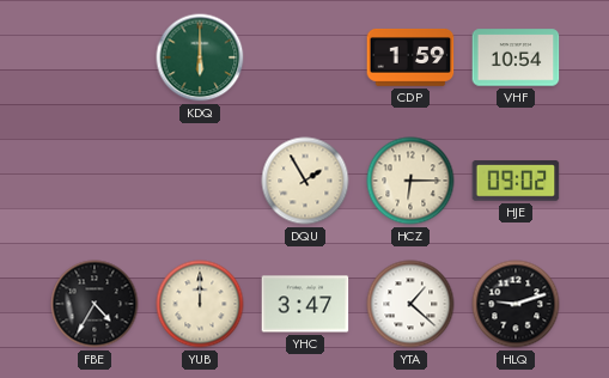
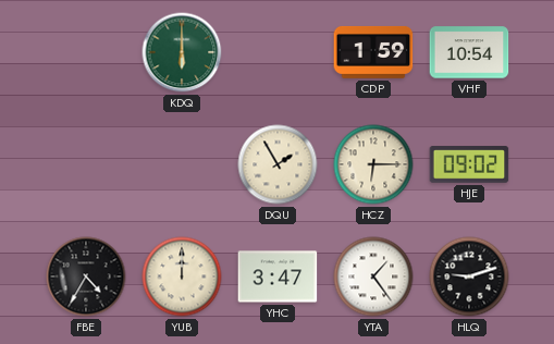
YTA: 1:22 -> 1:24
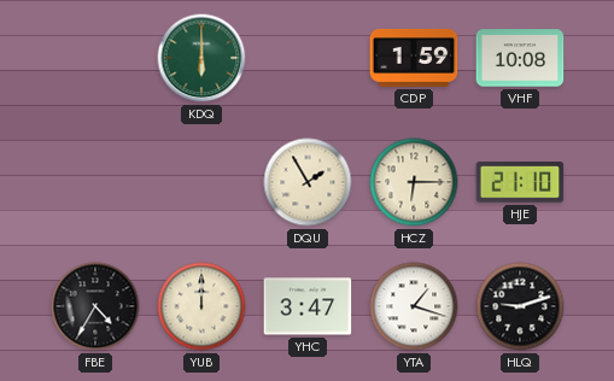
VHF: 10:54 -> 10:08
HJE: 09:02 -> 21:10
YTA: 1:24 -> 1:18
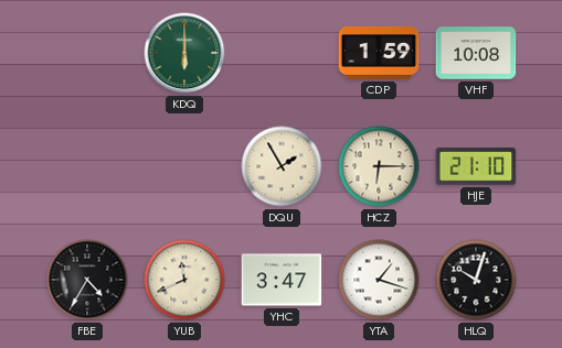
YUB: 12:00 -> 11:41
HLQ: 9:12 -> 10:03
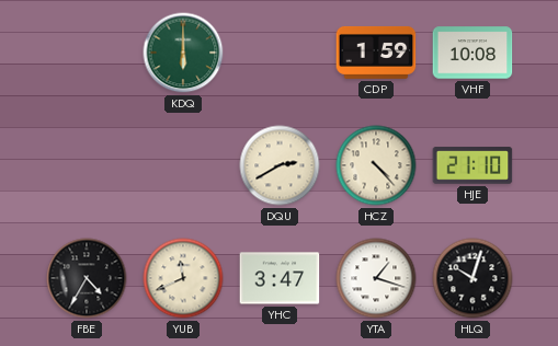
DQU: 1:55 -> 2:40
HCZ: 6:15 -> 4:23
